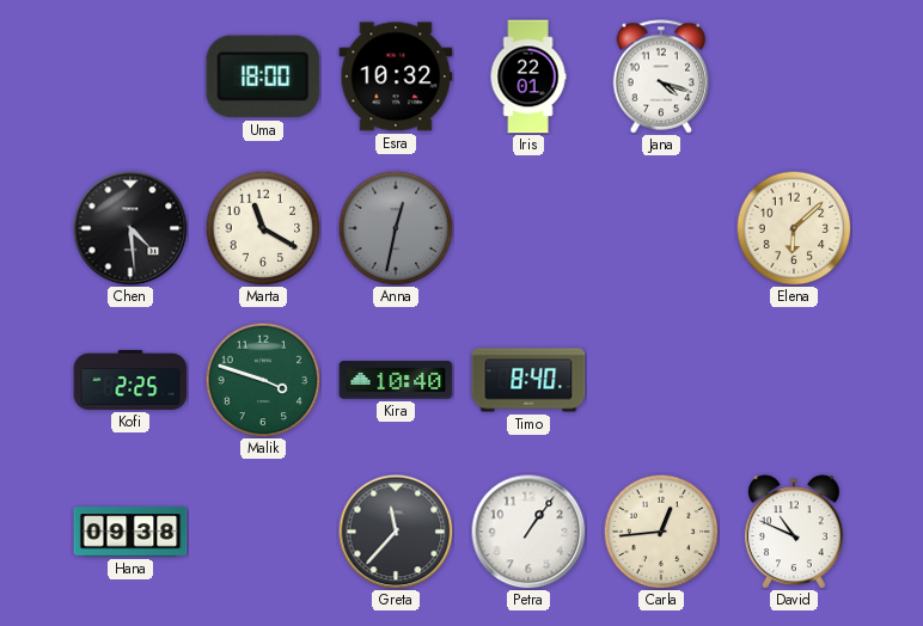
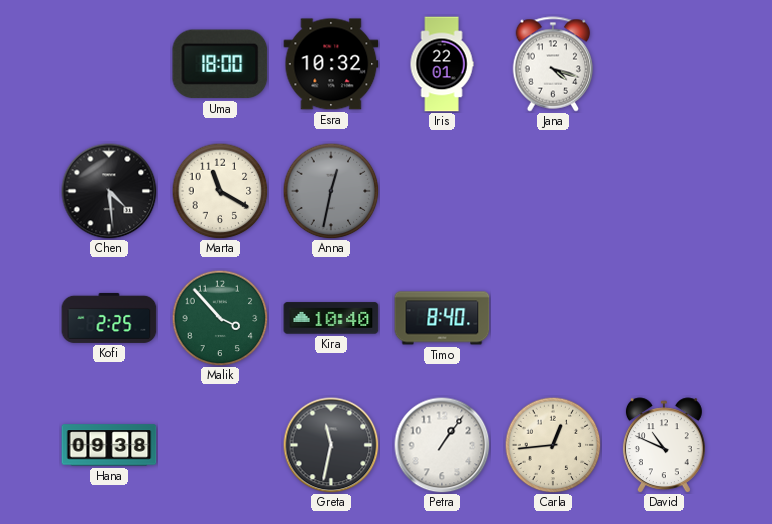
Elena: 6:08 -> none
Malik: 3:48 -> 3:53
Greta: 11:37 -> 11:32
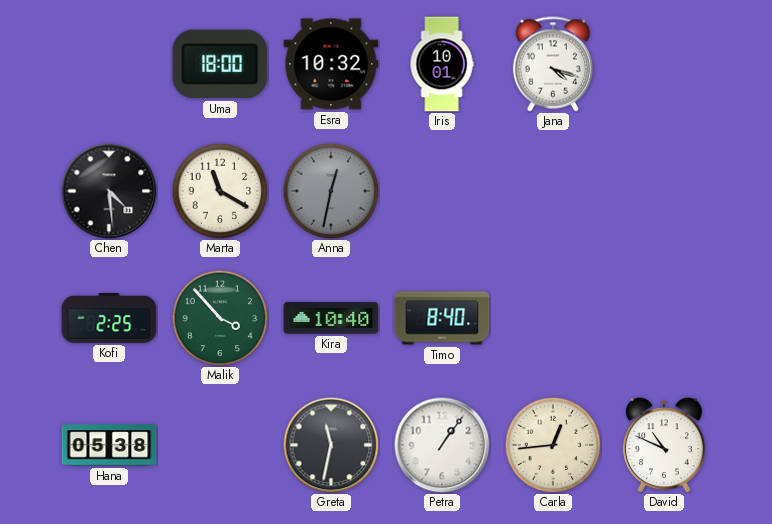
Iris: 22:01 -> 10:01
Hana: 09:38 -> 05:38
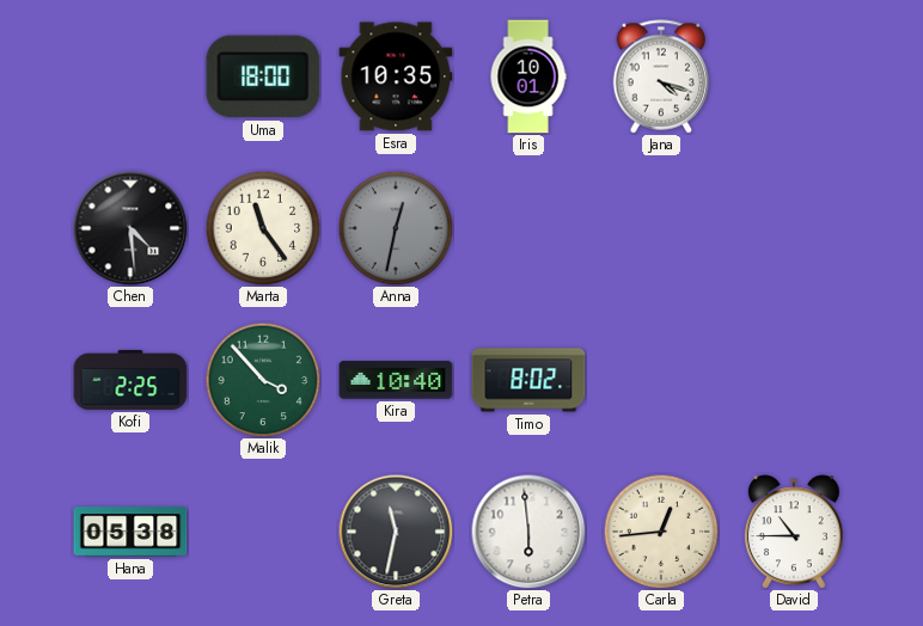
Esra: 10:32 -> 10:35
Marta: 11:20 -> 11:24
Timo: 8:40 -> 8:02
Petra: 1:06 -> 5:59
David: 10:49 -> 10:45
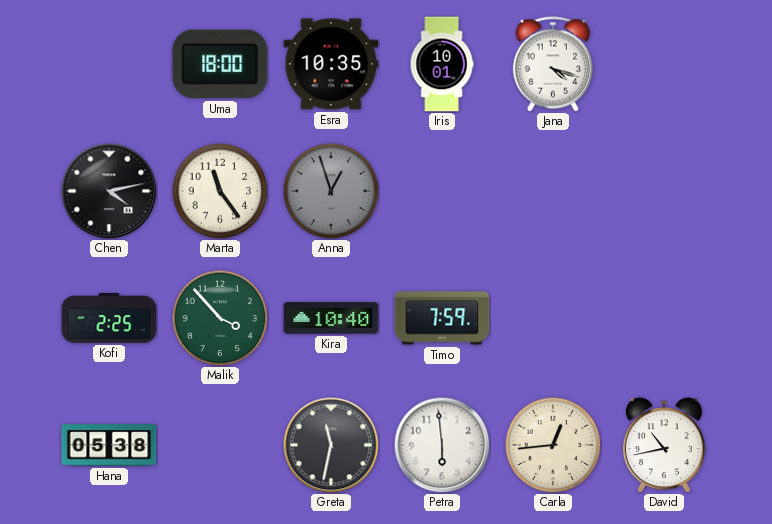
Chen: 4:29 -> 4:13
Anna: 12:32 -> 12:57
Timo: 8:02 -> 7:59
David: 10:45 -> 10:43
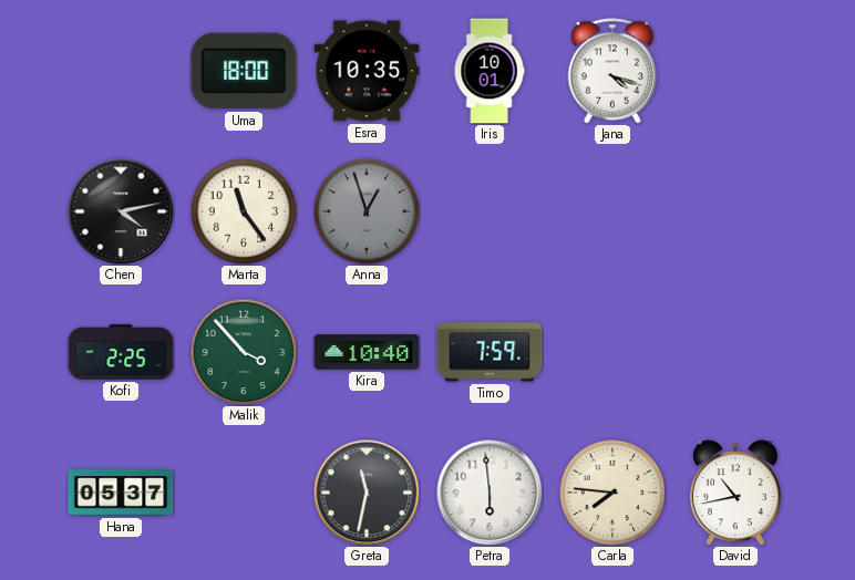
Hana: 05:38 -> 05:37
Carla: 12:44 -> 7:46
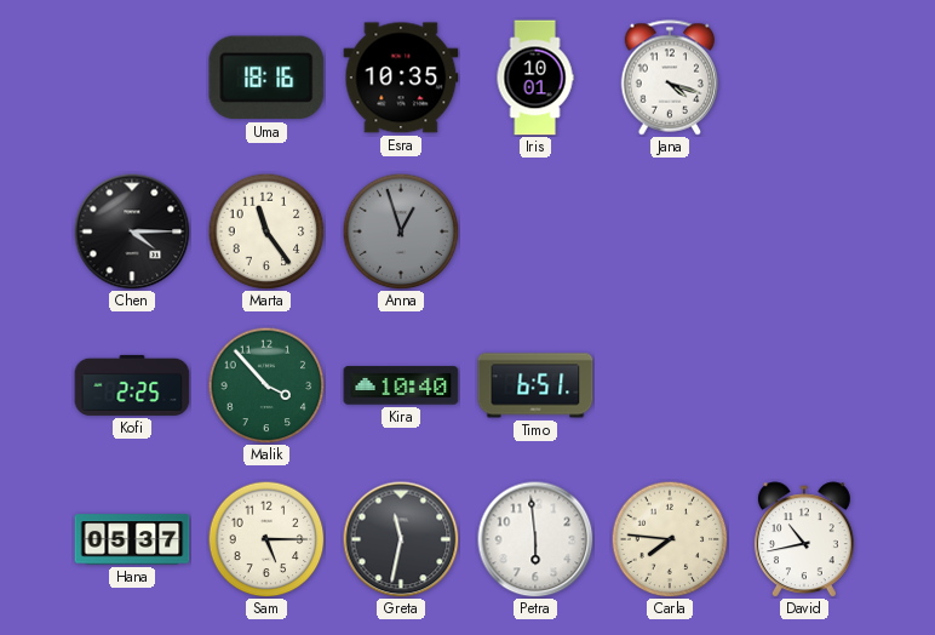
Uma: 18:00 -> 18:16
Chen: 4:13 -> 4:15
Timo: 7:59 -> 6:51
Sam: none -> 5:15
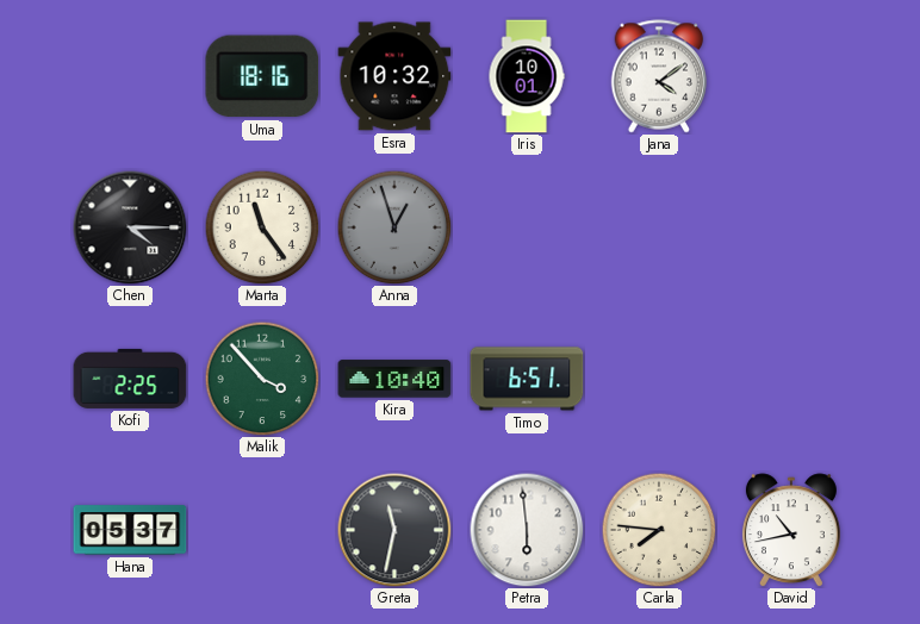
Esra: 10:35 -> 10:32
Jana: 4:18 -> 4:09
Sam: 5:15 -> none
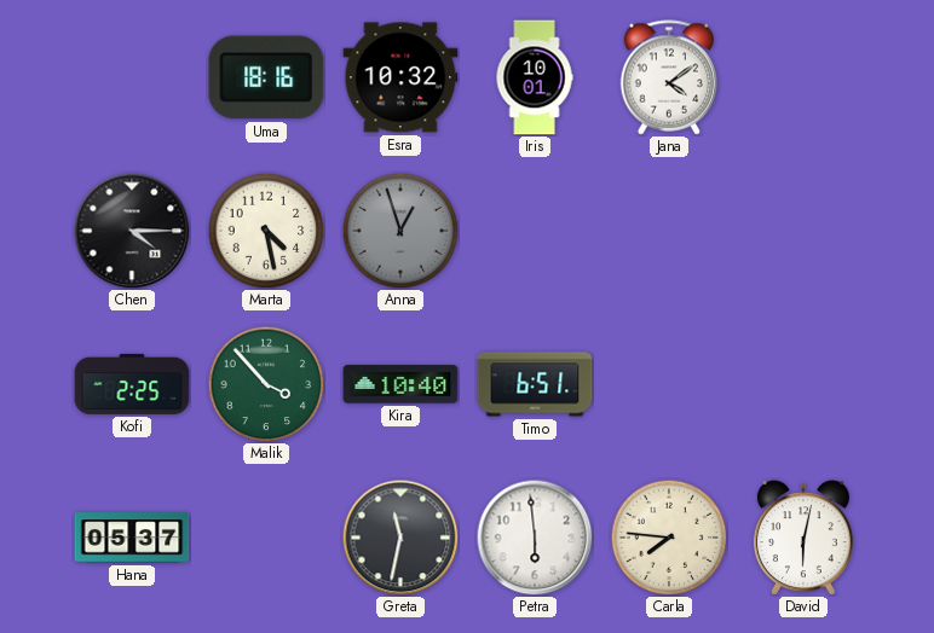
Marta: 11:24 -> 4:28
David: 10:43 -> 6:02
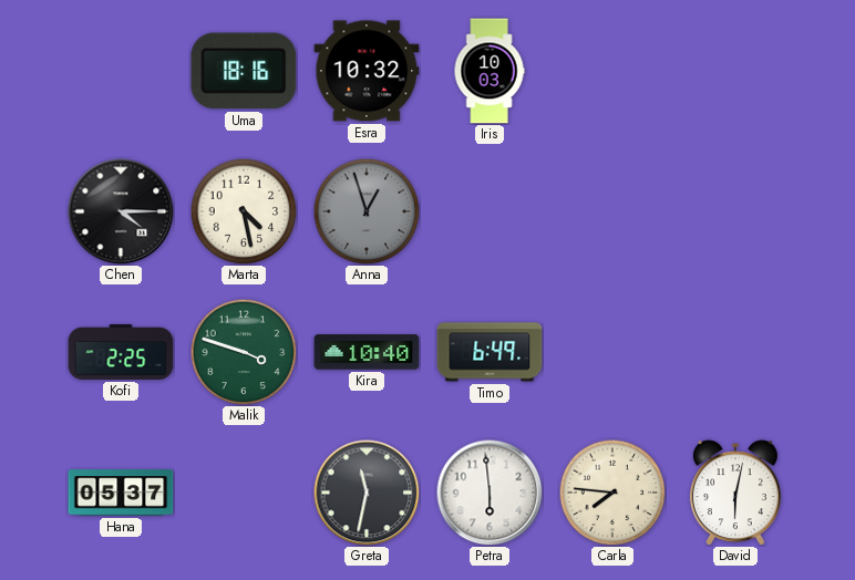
Iris: 10:01 -> 10:03
Jana: 4:09 -> none
Malik: 3:53 -> 3:48
Timo: 6:51 -> 6:49
